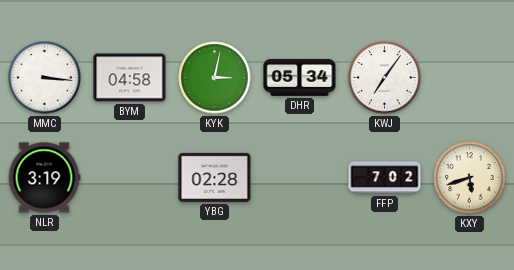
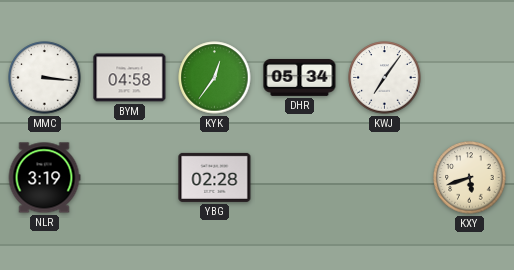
KYK: 3:02 -> 12:36
FFP: 7:02 -> none
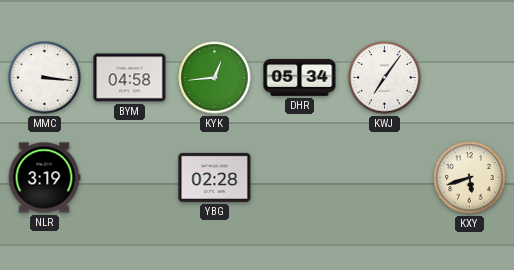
KYK: 12:36 -> 12:44
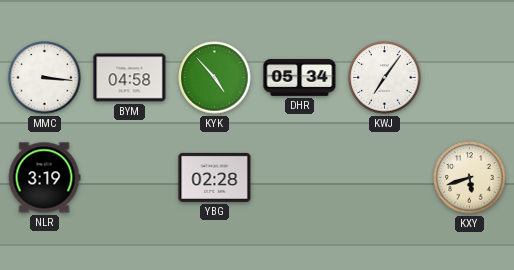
KYK: 12:44 -> 4:53
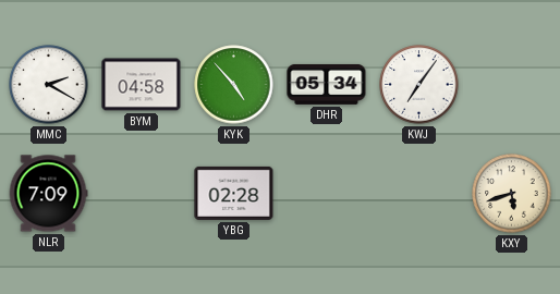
MMC: 3:16 -> 2:20
NLR: 3:19 -> 7:09
